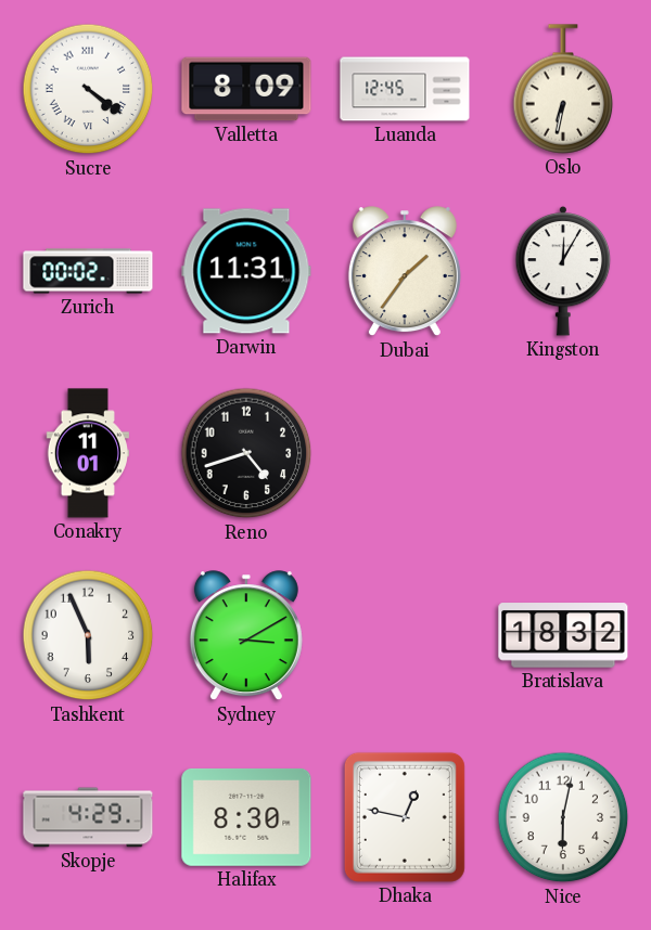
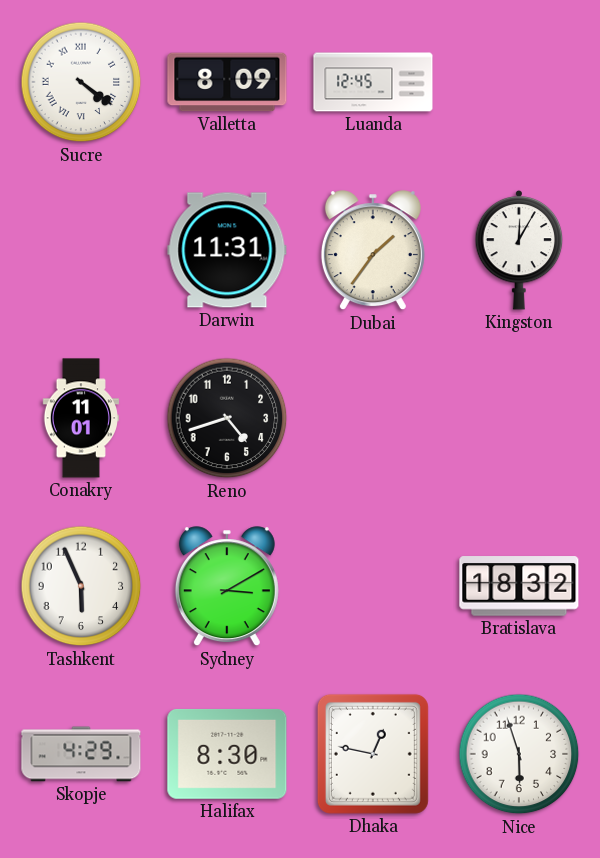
Oslo: 6:32 -> none
Zurich: 00:02 -> none
Nice: 6:02 -> 5:57
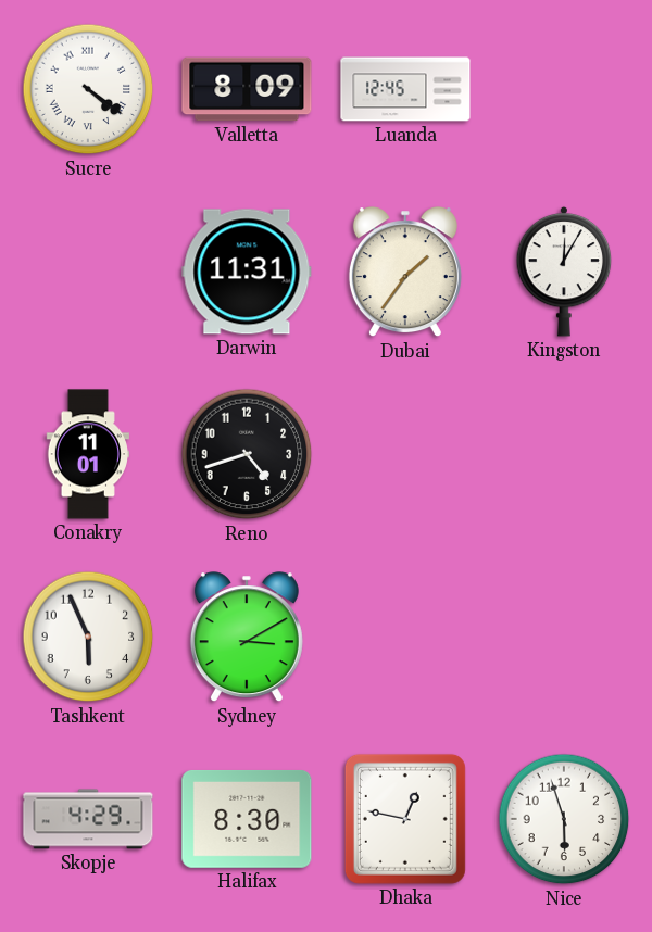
Bratislava: 18:32 -> none
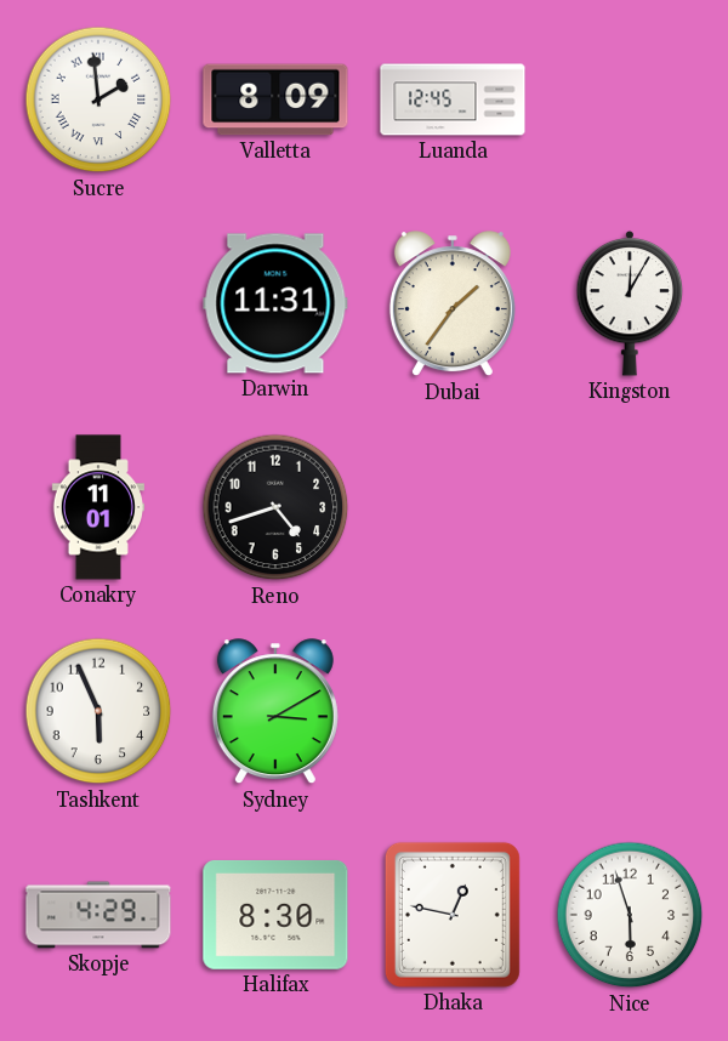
Sucre: 4:21 -> 1:59
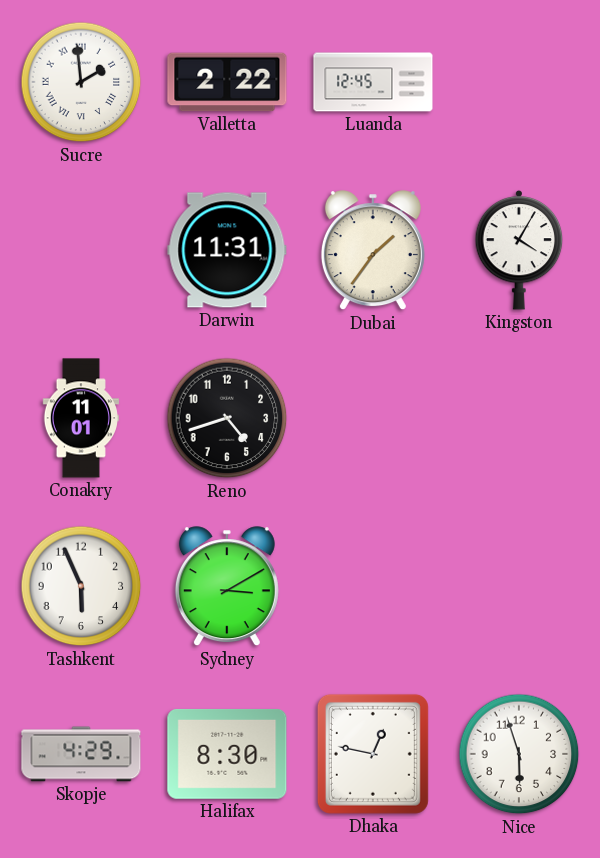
Valletta: 8:09 -> 2:22
Kingston: 12:05 -> 4:05
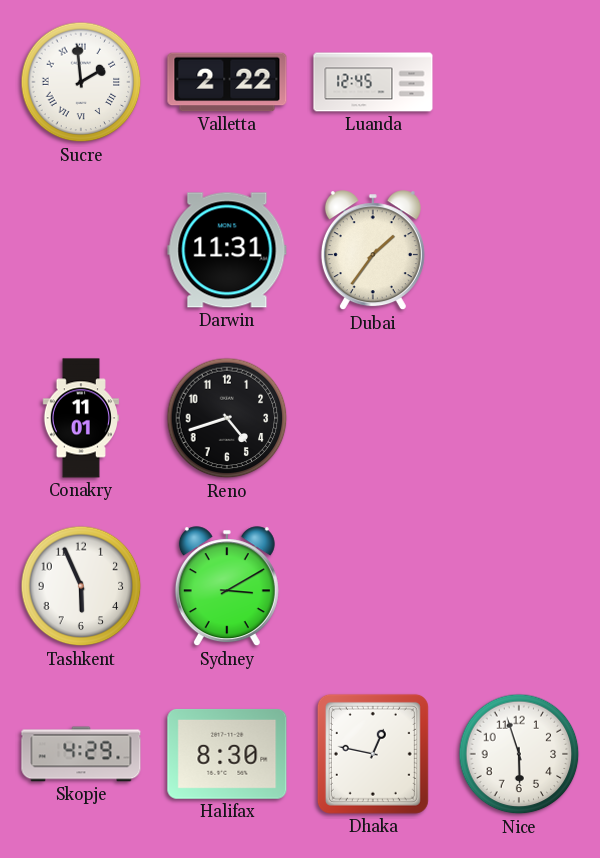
Kingston: 4:05 -> none
